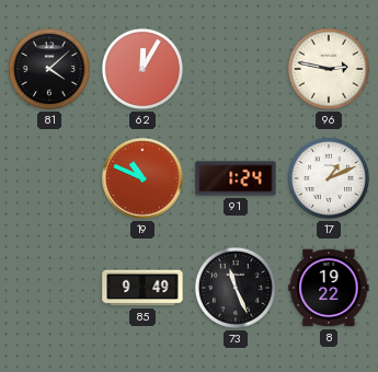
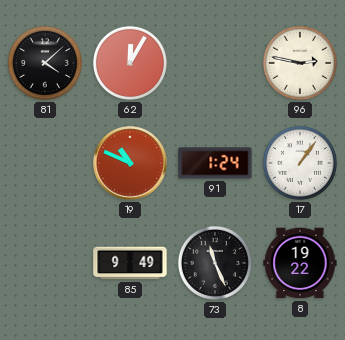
17: 1:11 -> 1:06
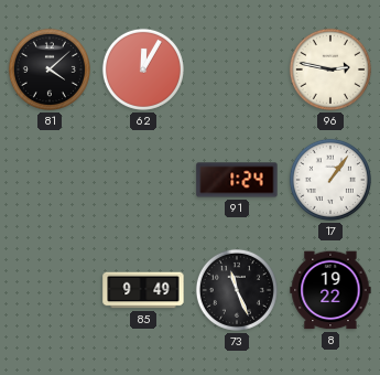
19: 10:49 -> none
